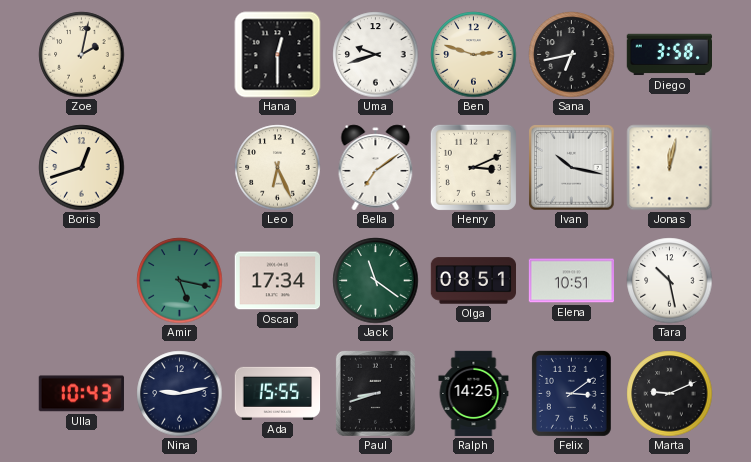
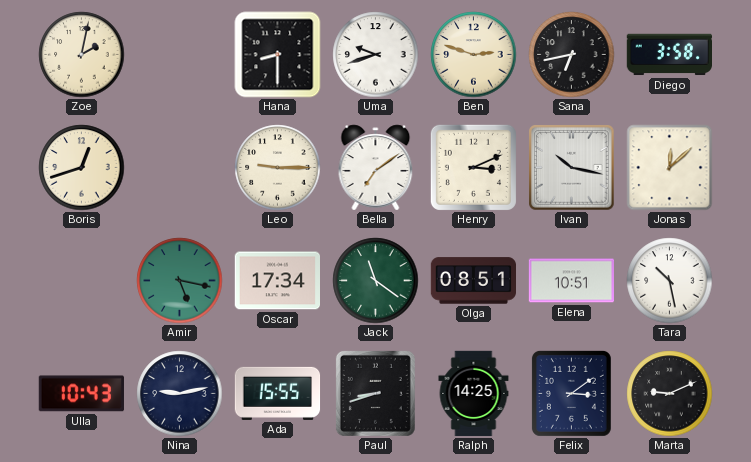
Hana: 12:30 -> 8:30
Leo: 6:26 -> 9:15
Jonas: 12:02 -> 12:08
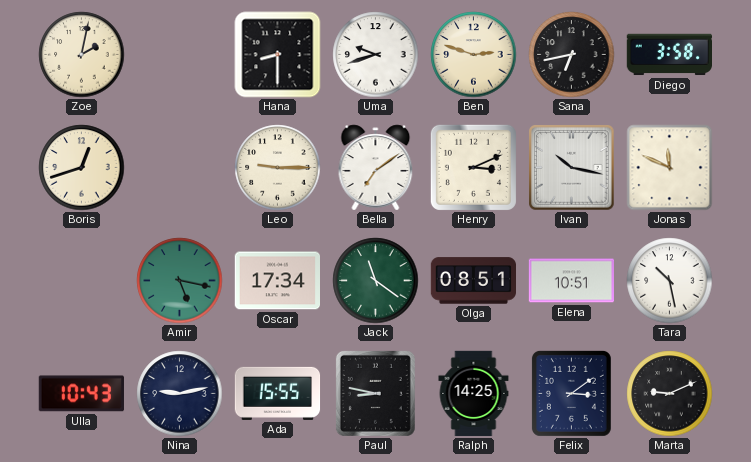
Jonas: 12:08 -> 11:49
Paul: 8:42 -> 8:47
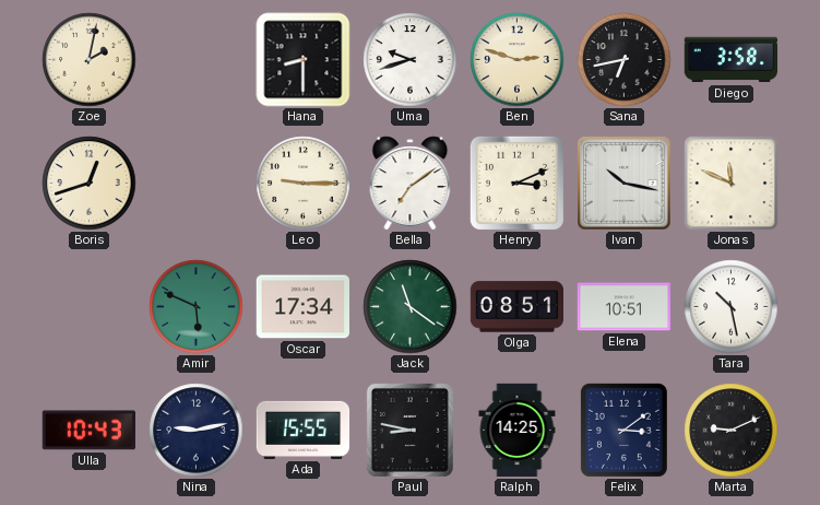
Amir: 5:17 -> 5:49
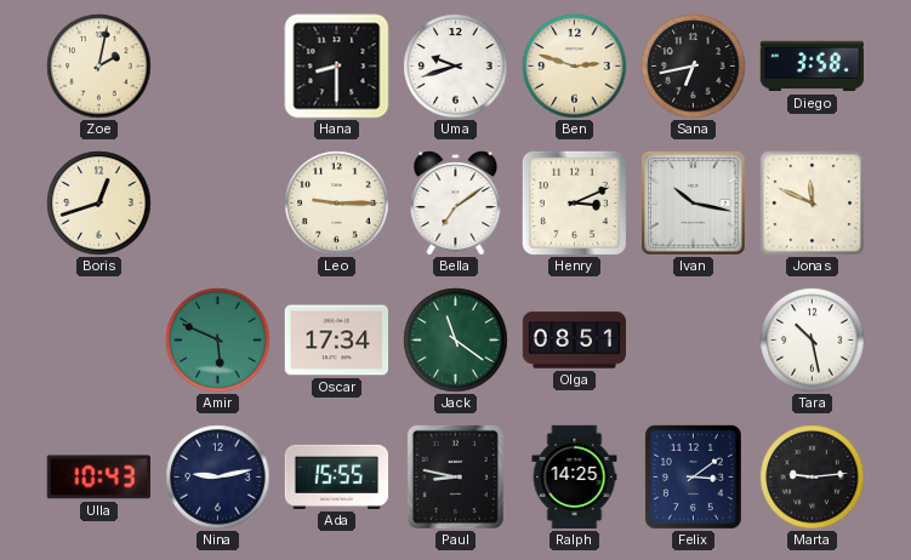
Elena: 10:51 -> none
Marta: 9:11 -> 9:14
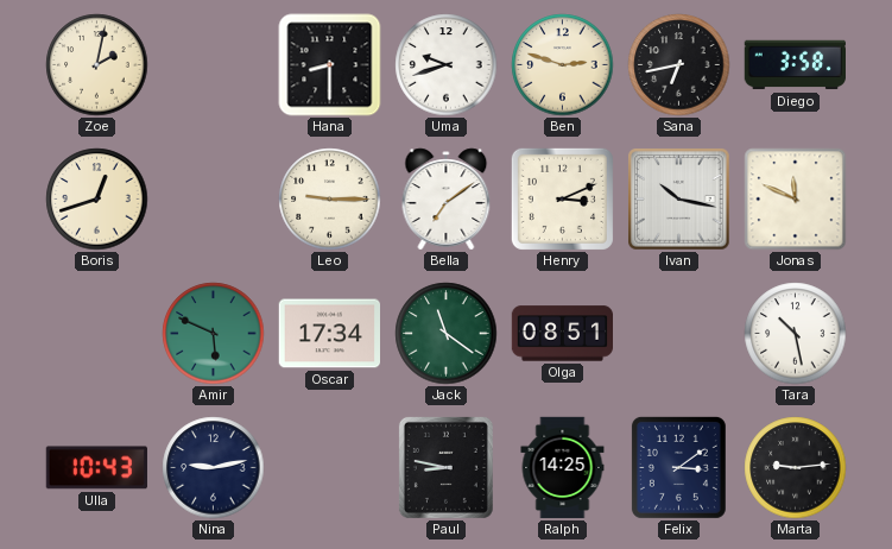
Ada: 15:55 -> none
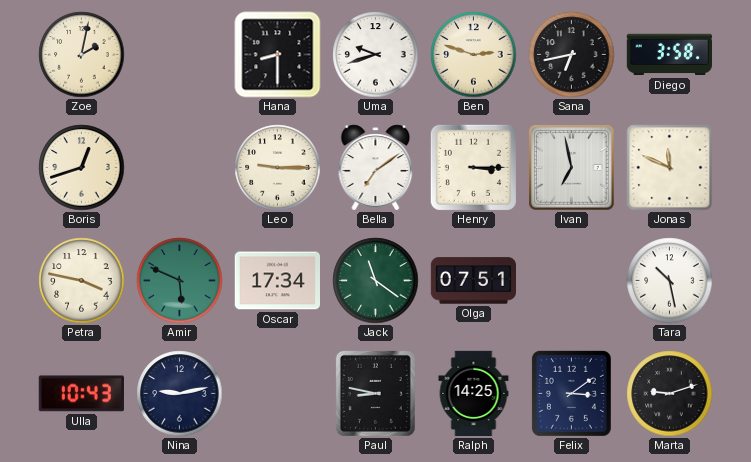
Henry: 3:11 -> 3:15
Ivan: 10:17 -> 6:58
Petra: none -> 3:47
Olga: 08:51 -> 07:51
Marta: 9:14 -> 9:12
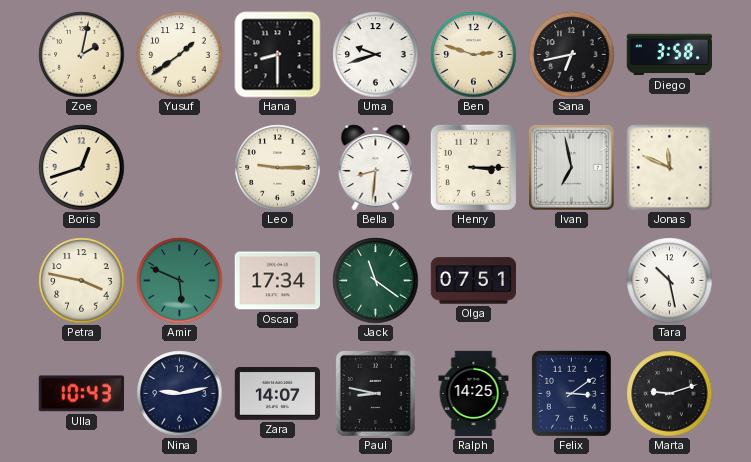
Yusuf: none -> 1:39
Bella: 7:09 -> 8:31
Zara: none -> 14:07
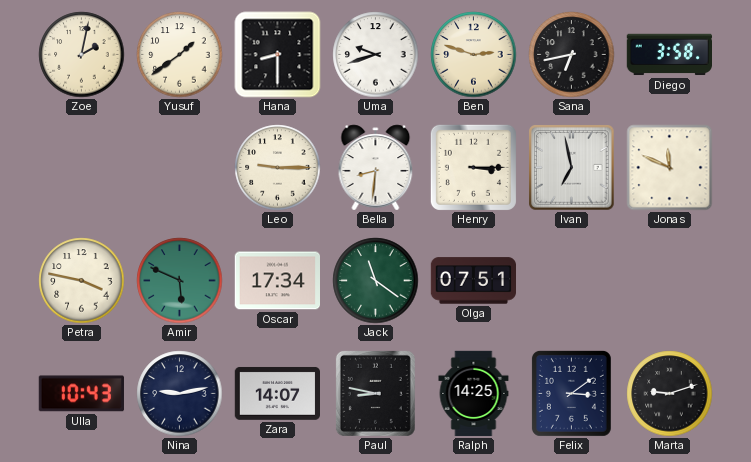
Boris: 12:42 -> none
Tara: 10:28 -> none
